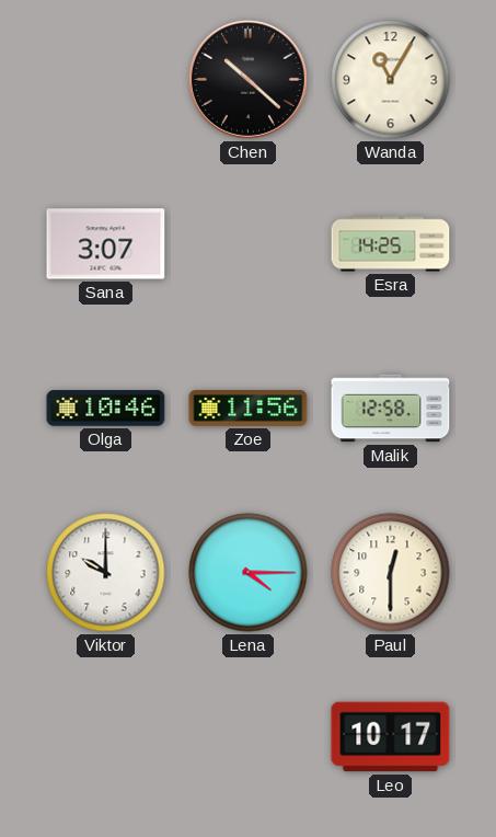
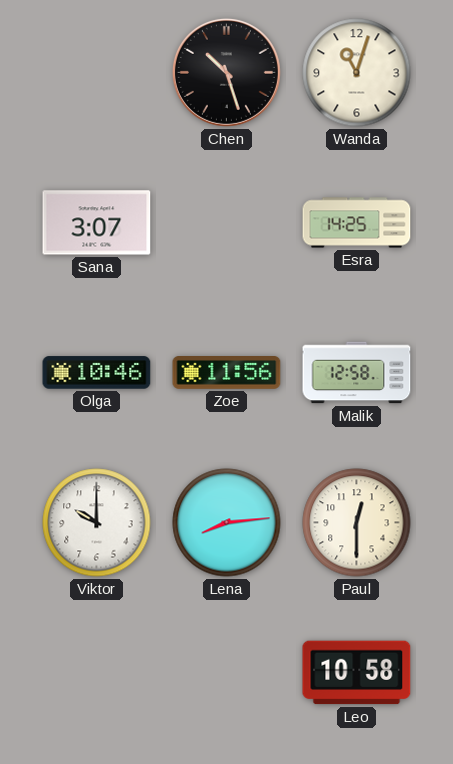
Chen: 10:22 -> 10:27
Wanda: 11:05 -> 11:03
Lena: 4:15 -> 8:14
Leo: 10:17 -> 10:58
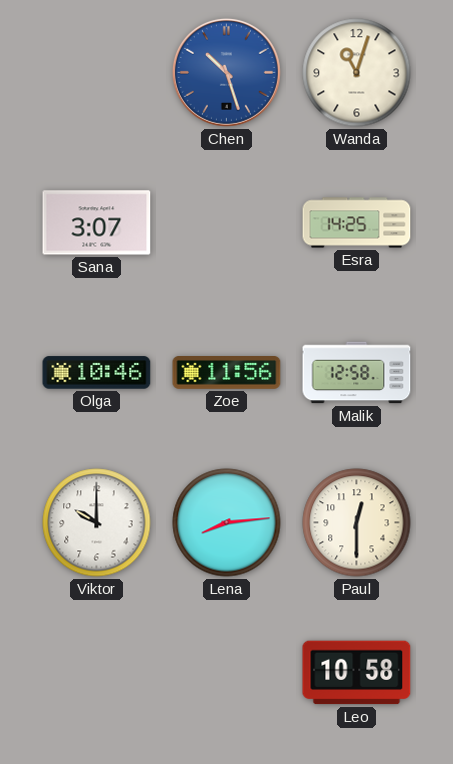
Chen dial: black -> blue
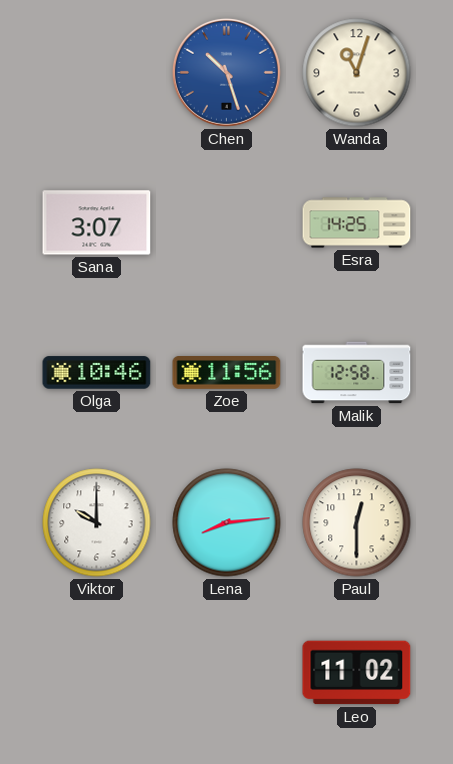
Leo: 10:58 -> 11:02
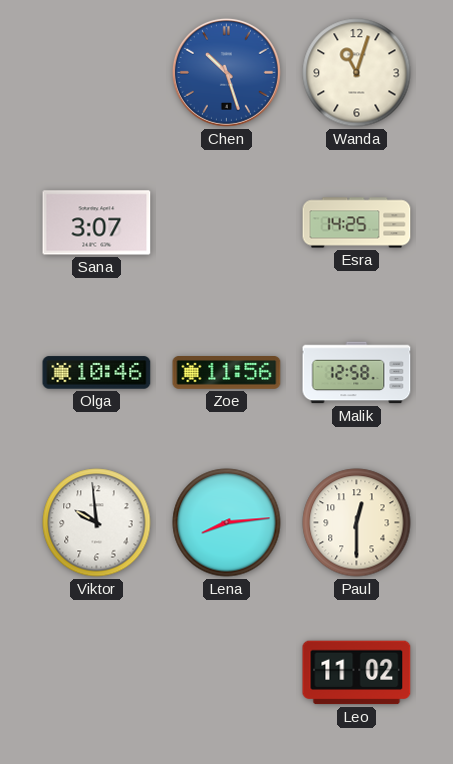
Viktor: 10:00 -> 9:59
